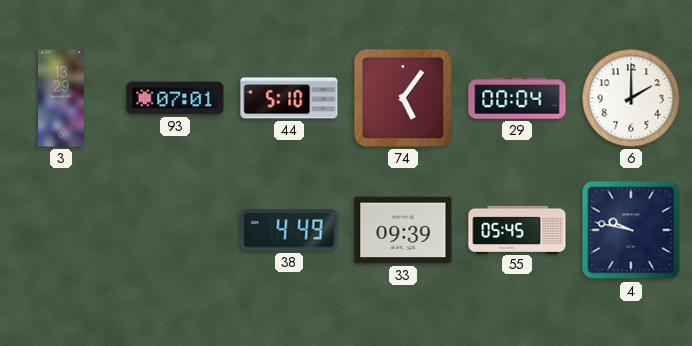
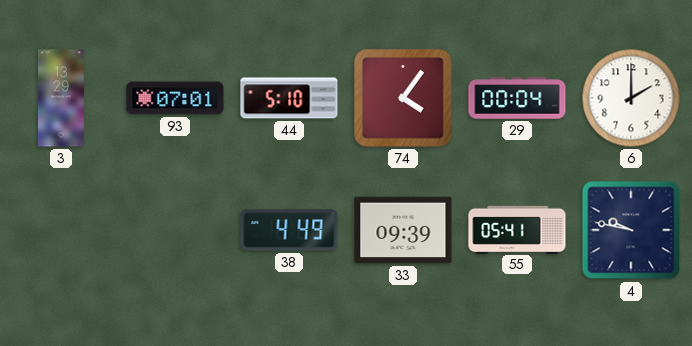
74: 5:06 -> 4:06
55: 05:45 -> 05:41
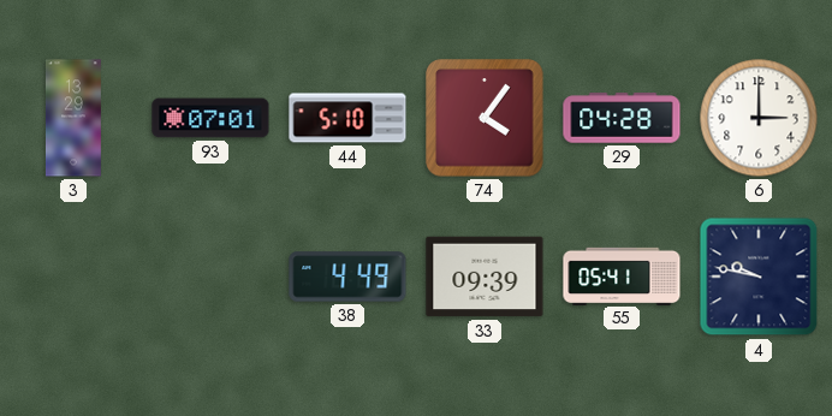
29: 00:04 -> 04:28
6: 2:00 -> 3:00
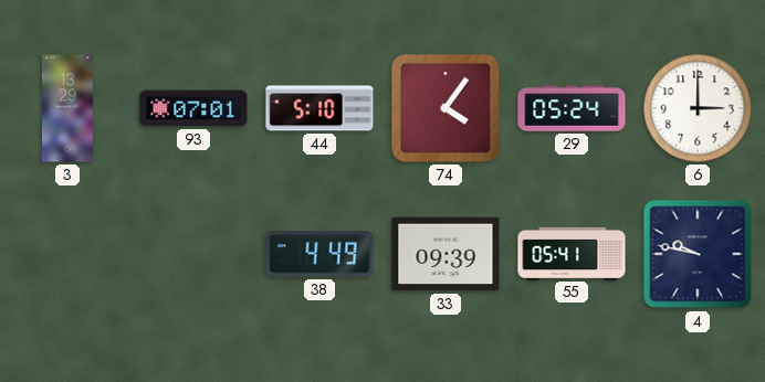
29: 04:28 -> 05:24
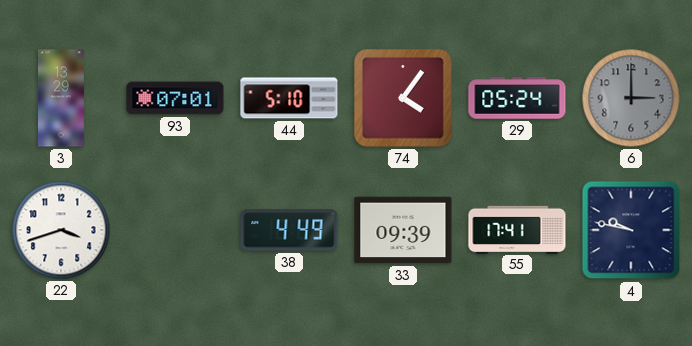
6 dial: white -> grey
22: none -> 3:42
55: 05:41 -> 17:41
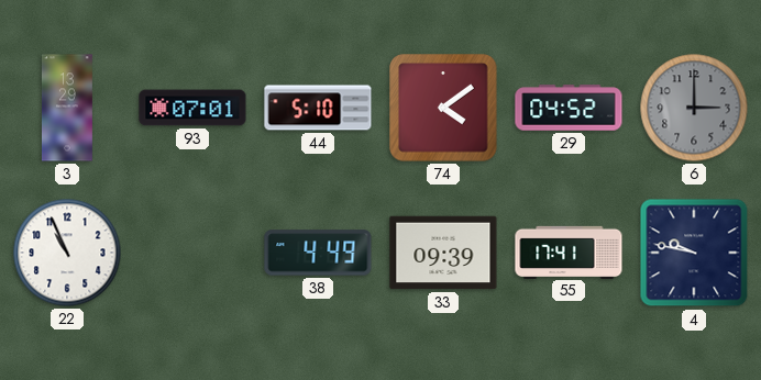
74: 4:06 -> 4:09
29: 05:24 -> 04:52
22: 3:42 -> 10:56
